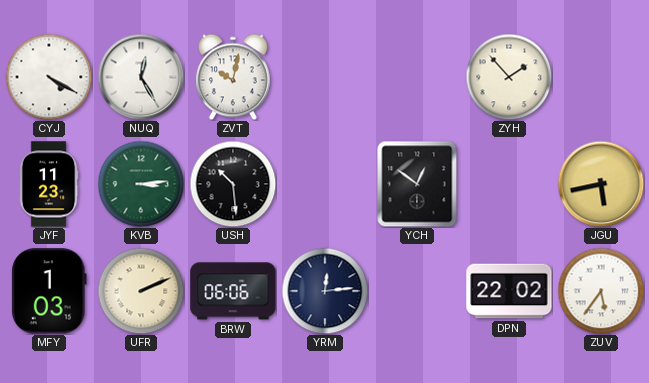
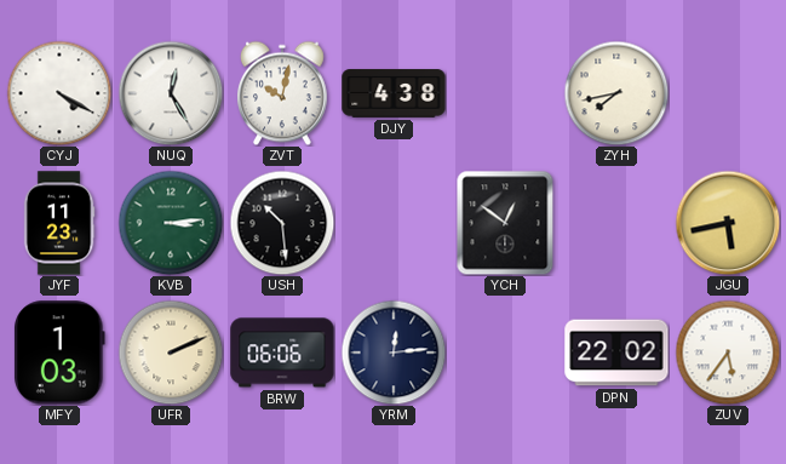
DJY: none -> 4:38
ZYH: 1:53 -> 7:43
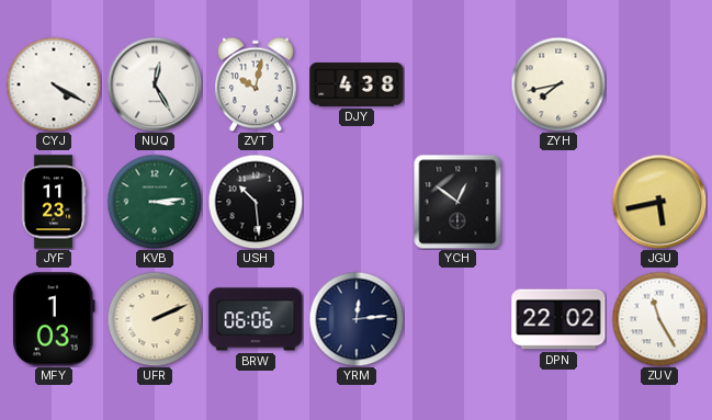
ZUV: 5:36 -> 11:25
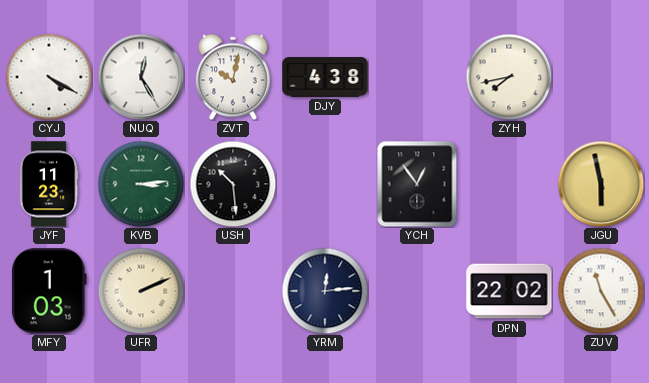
YCH: 12:51 -> 12:54
JGU: 5:43 -> 5:58
BRW: 06:06 -> none
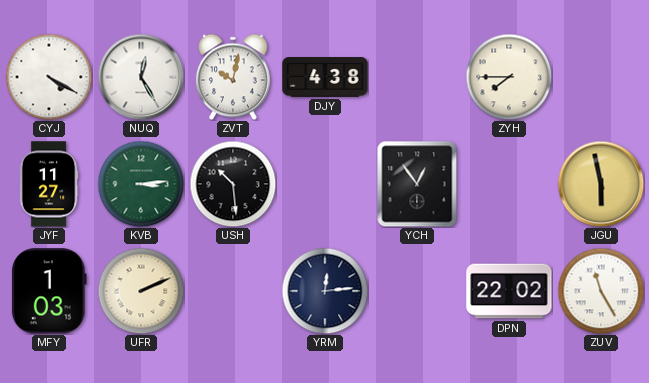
ZYH: 7:43 -> 7:45
JYF: 11:23 -> 11:27
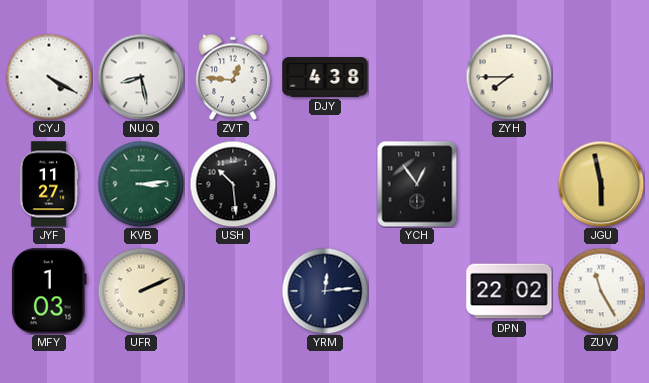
NUQ: 12:25 -> 8:28
ZVT: 10:02 -> 12:46
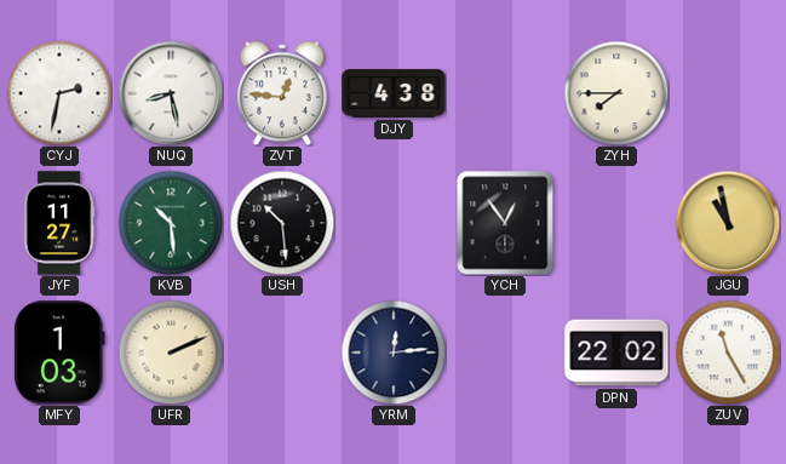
CYJ: 4:20 -> 2:32
KVB: 3:14 -> 10:29
JGU: 5:58 -> 10:58
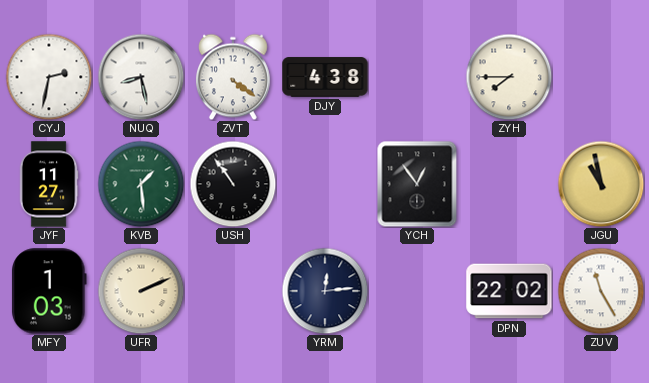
ZVT: 12:46 -> 4:21
KVB: 10:29 -> 1:29
USH: 10:29 -> 10:54
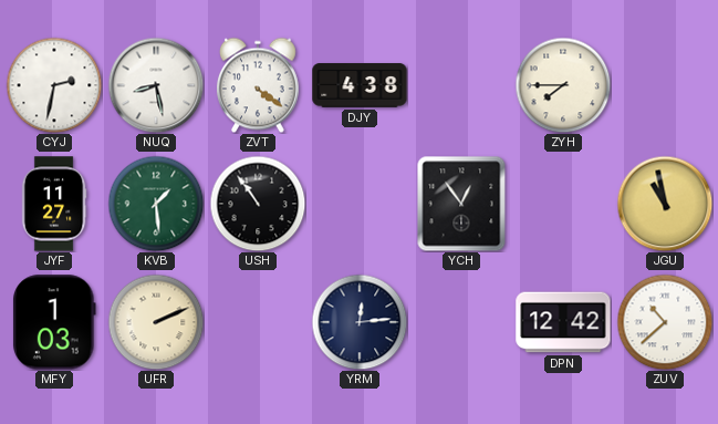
DPN: 22:02 -> 12:42
ZUV: 11:25 -> 10:38
